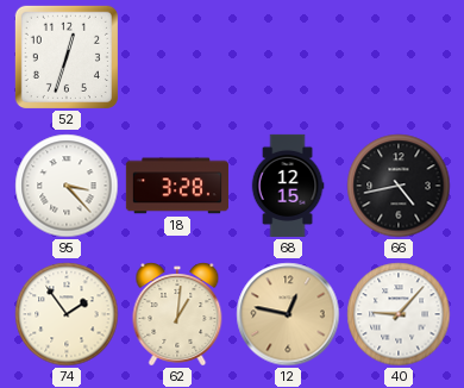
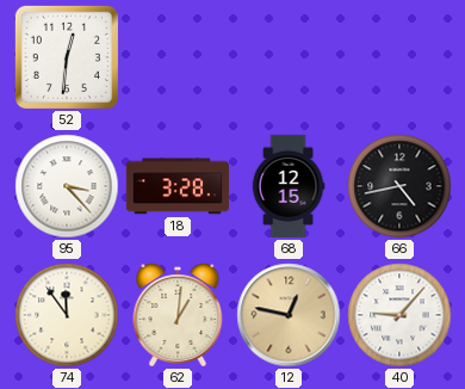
52: 12:33 -> 12:31
74: 1:54 -> 11:54
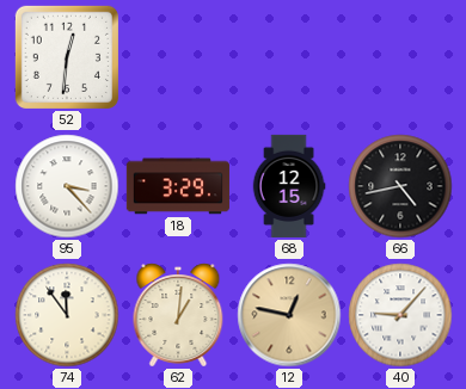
18: 3:28 -> 3:29
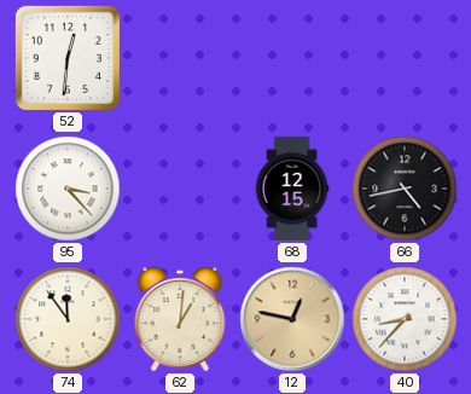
18: 3:29 -> none
40: 9:07 -> 8:37
